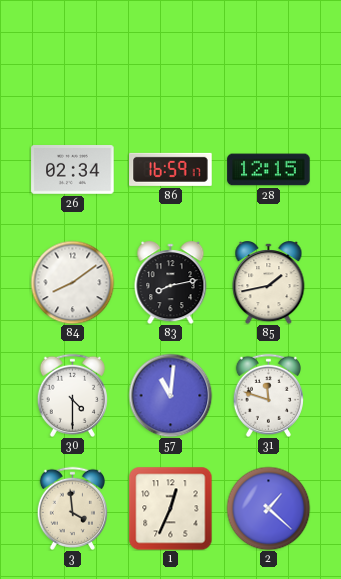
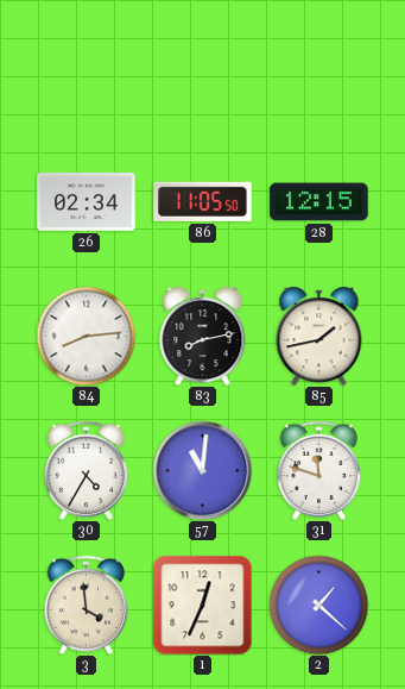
86: 16:59 -> 11:05
84: 8:09 -> 8:14
30: 4:30 -> 4:35
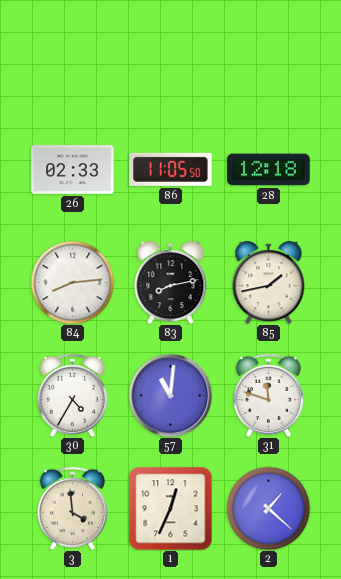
26: 02:34 -> 02:33
28: 12:15 -> 12:18
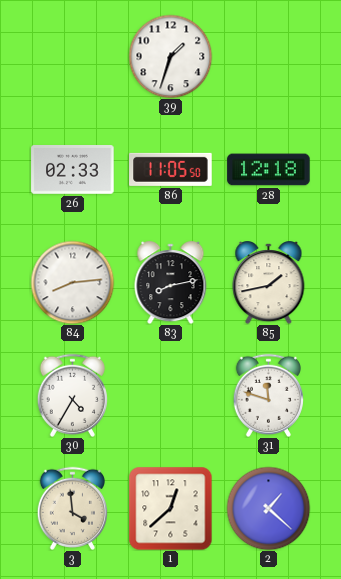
39: none -> 1:33
57: 11:01 -> none
1: 12:34 -> 12:38
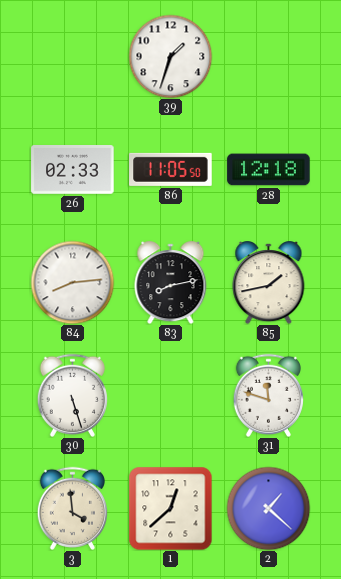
30: 4:35 -> 5:27
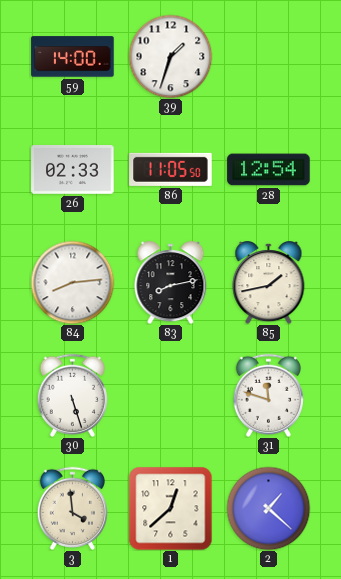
59: none -> 14:00
28: 12:18 -> 12:54
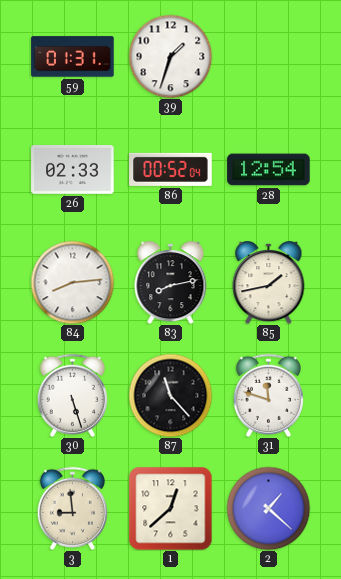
59: 14:00 -> 01:31
86: 11:05 -> 00:52
87: none -> 11:23
3: 3:59 -> 8:59
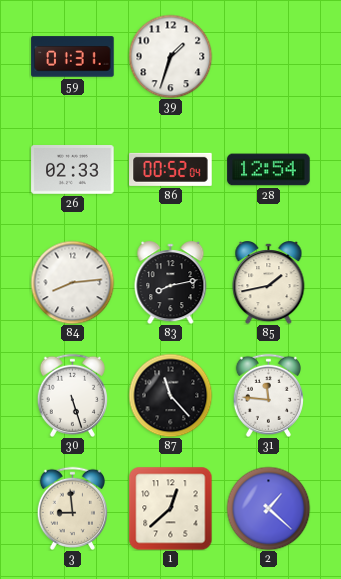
31: 11:48 -> 11:46
